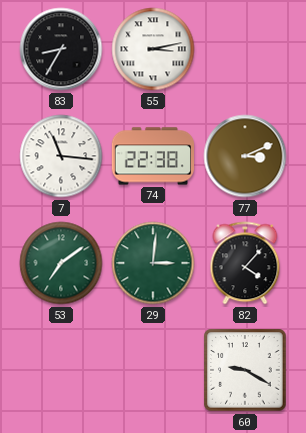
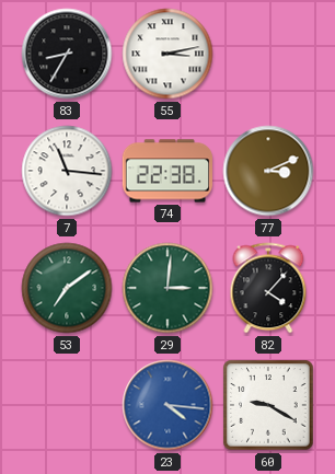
23: none -> 4:16
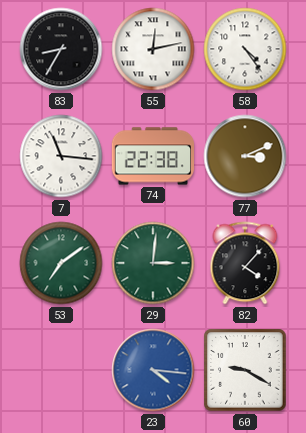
55: 3:13 -> 12:13
58: none -> 4:24
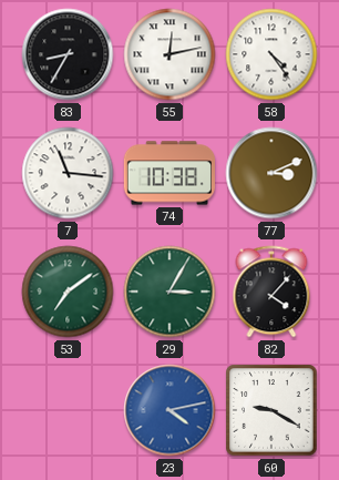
74: 22:38 -> 10:38
29: 3:01 -> 3:05
23: 4:16 -> 4:13
